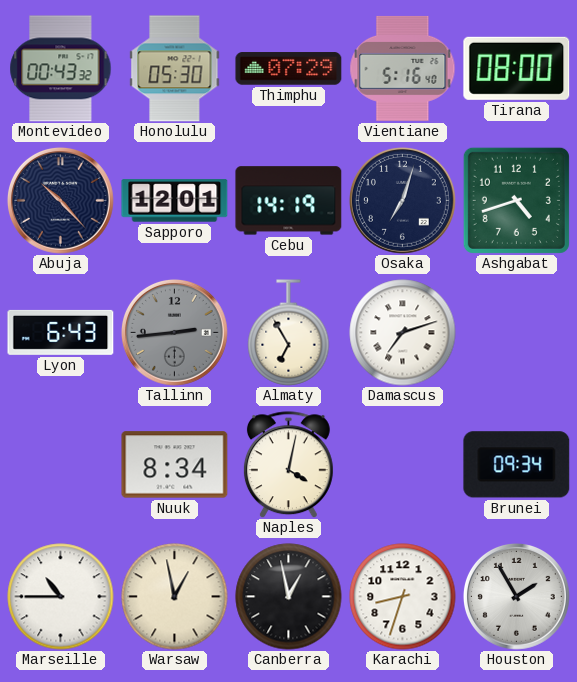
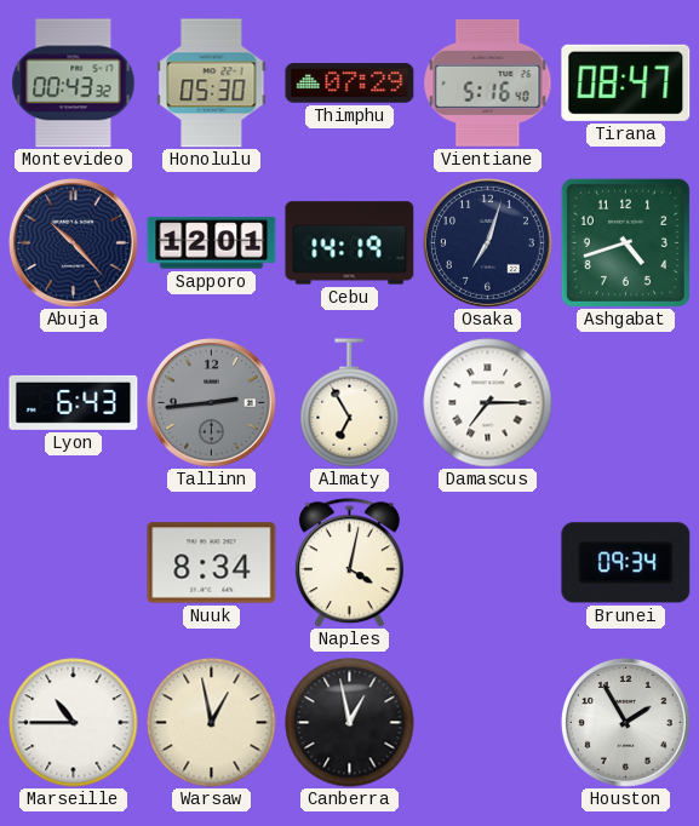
Tirana: 08:00 -> 08:47
Damascus: 7:12 -> 7:15
Karachi: 8:33 -> none
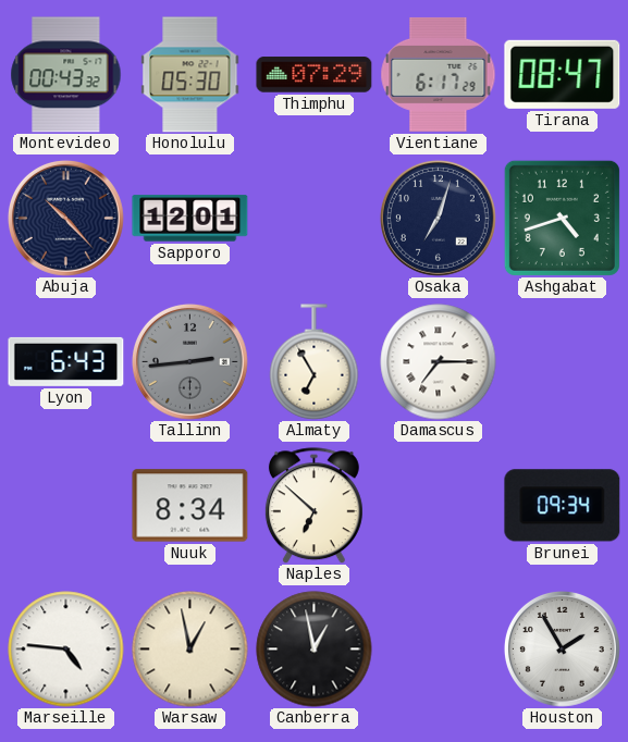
Vientiane: 5:16 -> 6:17
Cebu: 14:19 -> none
Naples: 4:02 -> 6:52
Marseille: 10:45 -> 4:46
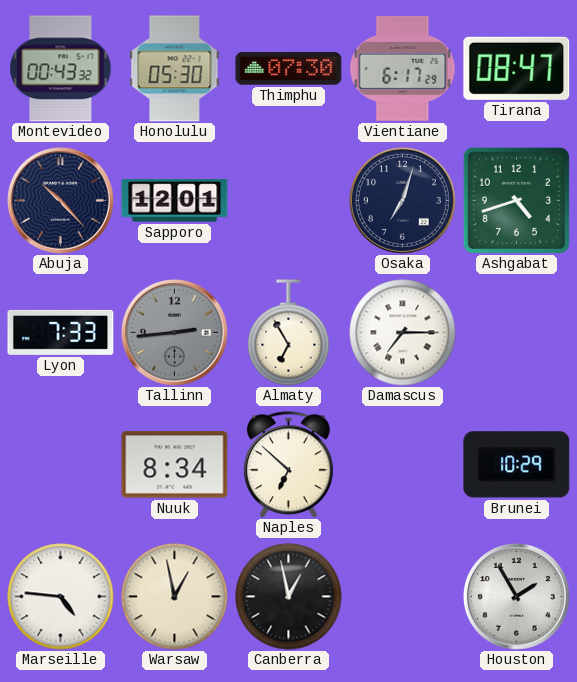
Thimphu: 07:29 -> 07:30
Lyon: 6:43 -> 7:33
Brunei: 09:34 -> 10:29
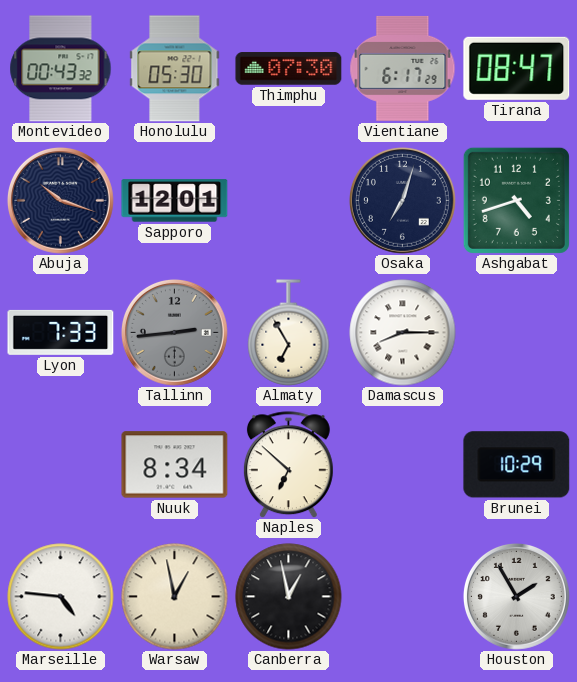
Abuja: 10:23 -> 10:18
Damascus: 7:15 -> 8:15
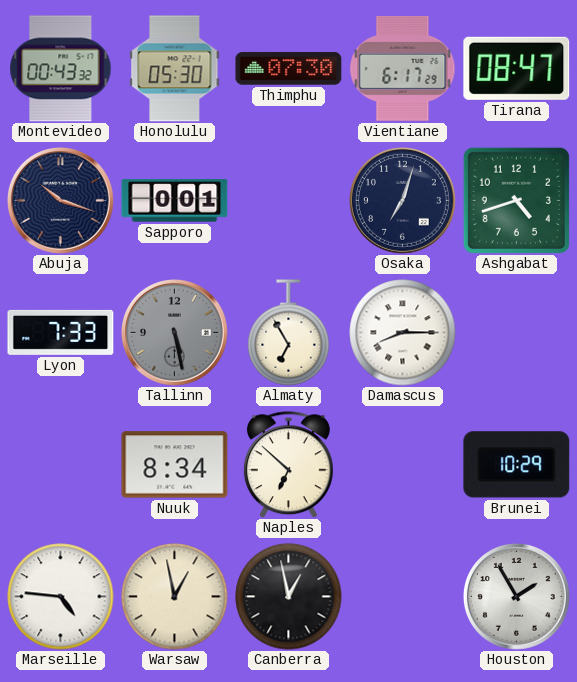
Sapporo: 12:01 -> 0:01
Tallinn: 2:44 -> 5:28
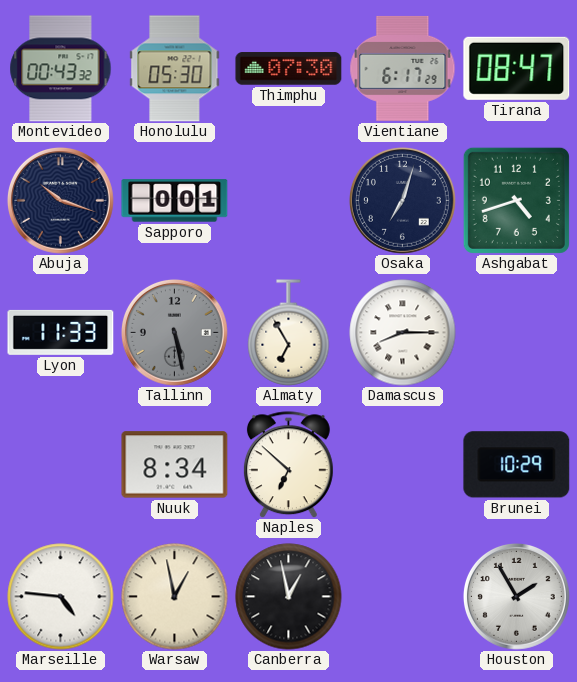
Lyon: 7:33 -> 11:33
